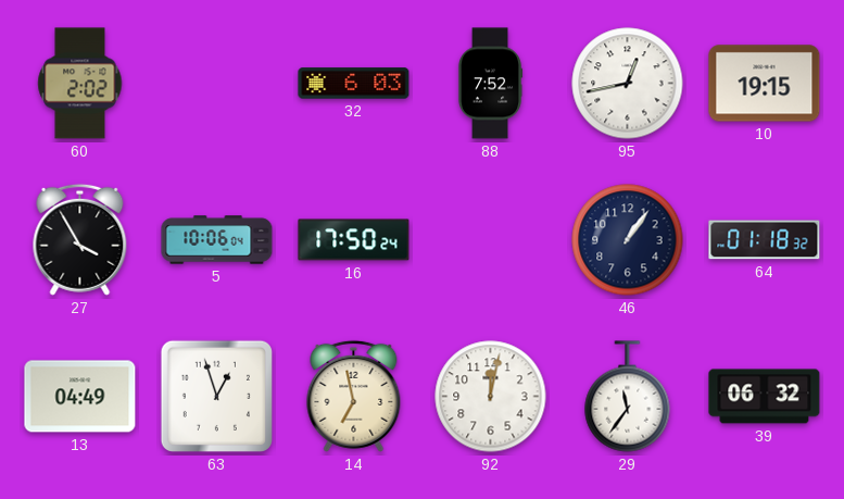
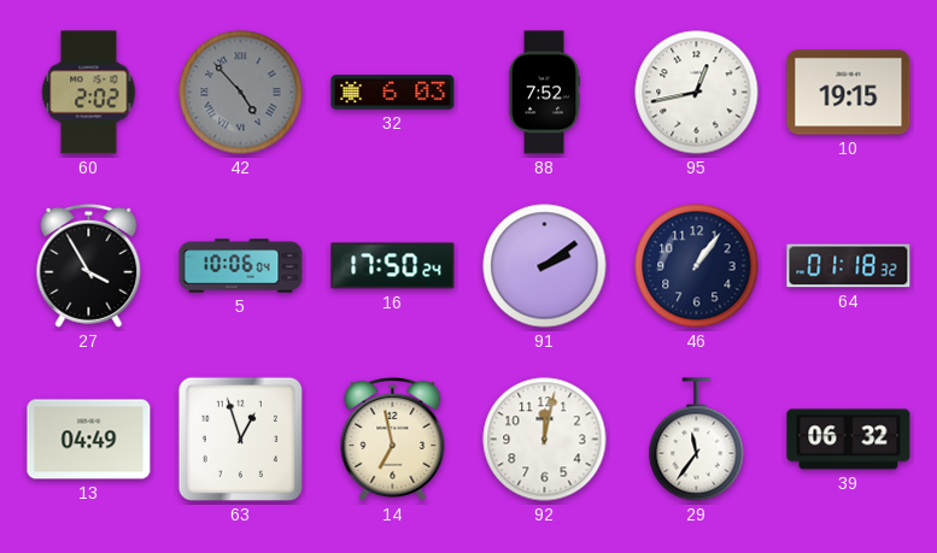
42: none -> 4:53
91: none -> 2:09
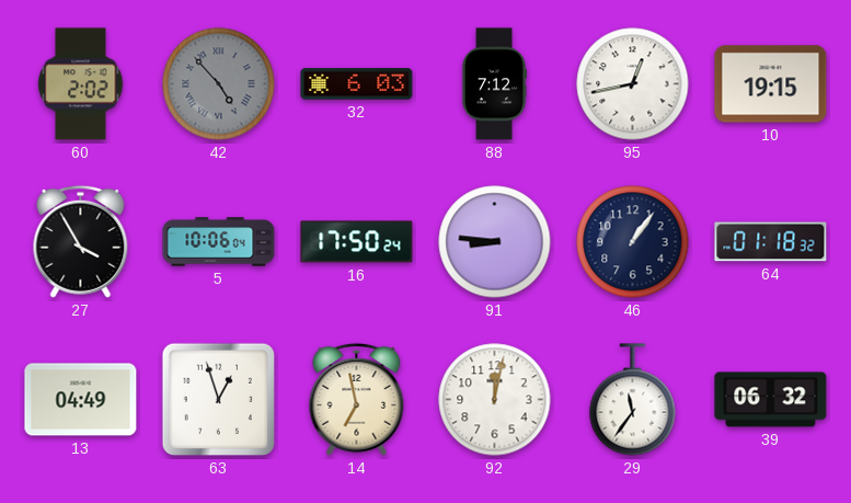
88: 7:52 -> 7:12
91: 2:09 -> 8:46
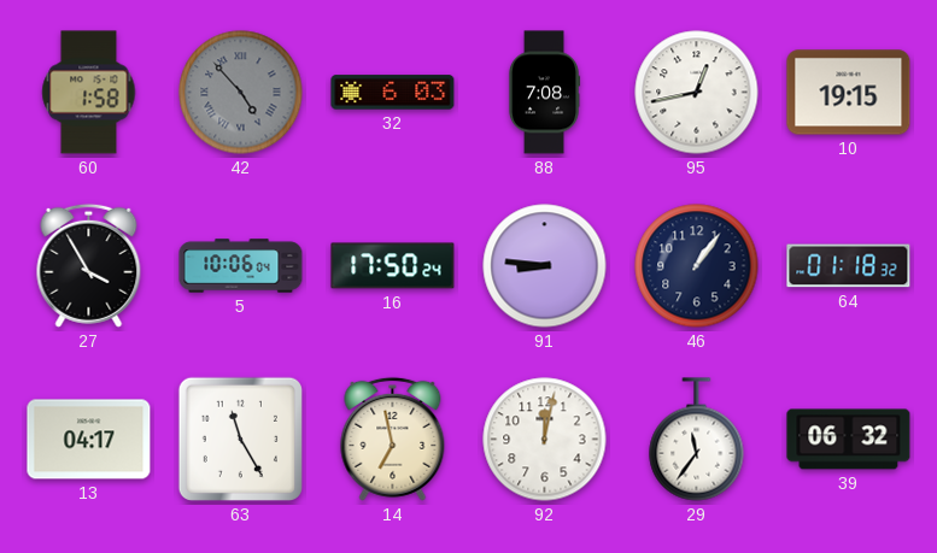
60: 2:02 -> 1:58
88: 7:12 -> 7:08
13: 04:49 -> 04:17
63: 12:57 -> 11:25
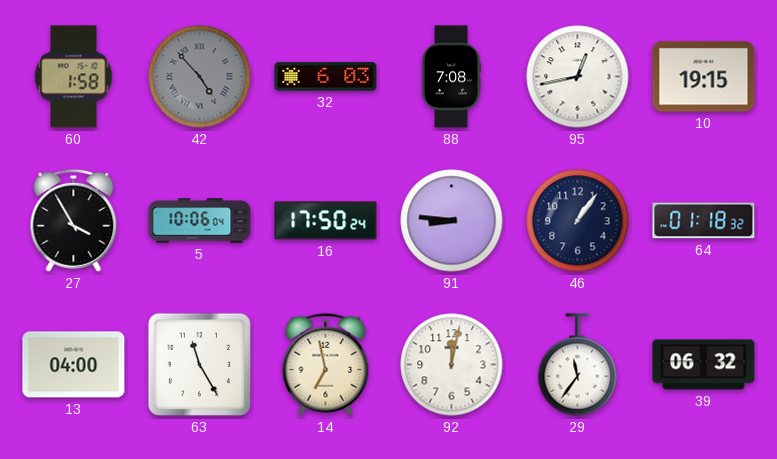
13: 04:17 -> 04:00
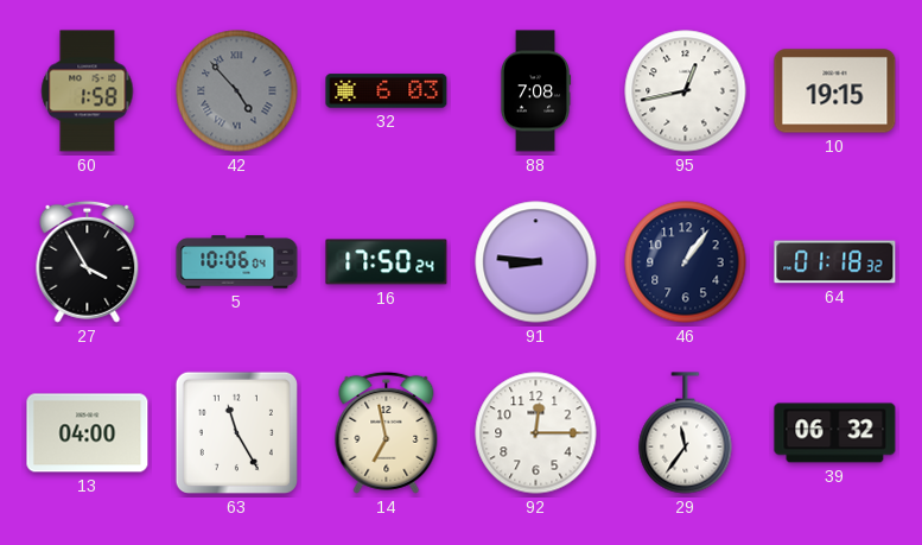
92: 12:02 -> 12:15
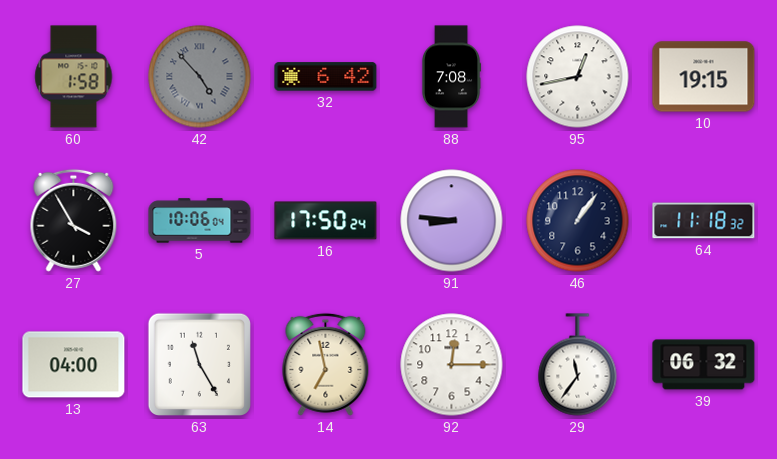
32: 6:03 -> 6:42
64: 01:18 -> 11:18
